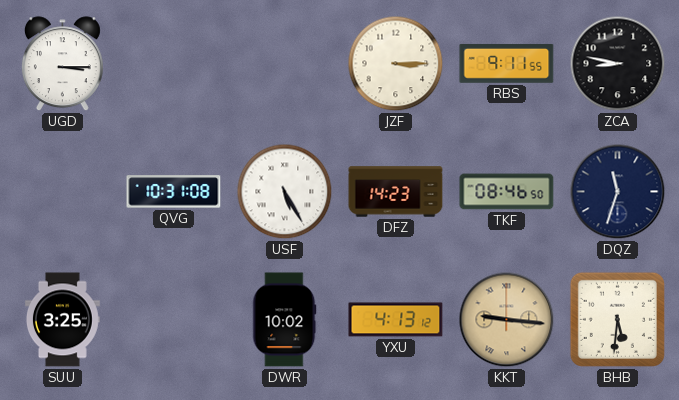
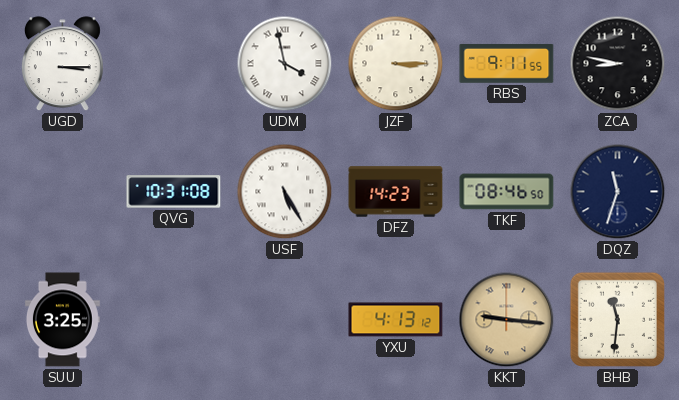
UDM: none -> 3:58
DWR: 10:02 -> none
BHB: 5:31 -> 11:31
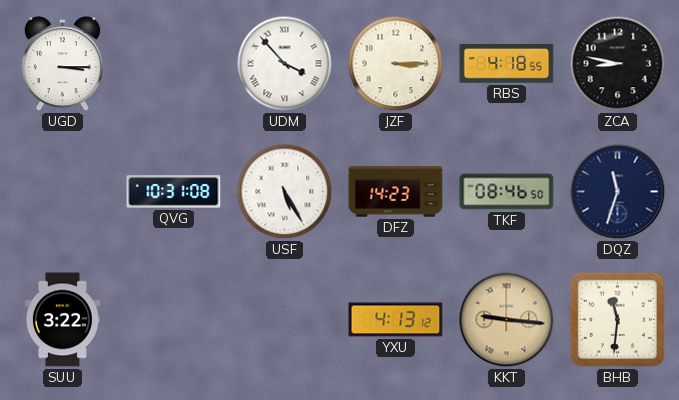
UDM: 3:58 -> 3:53
RBS: 9:11 -> 4:18
SUU: 3:25 -> 3:22
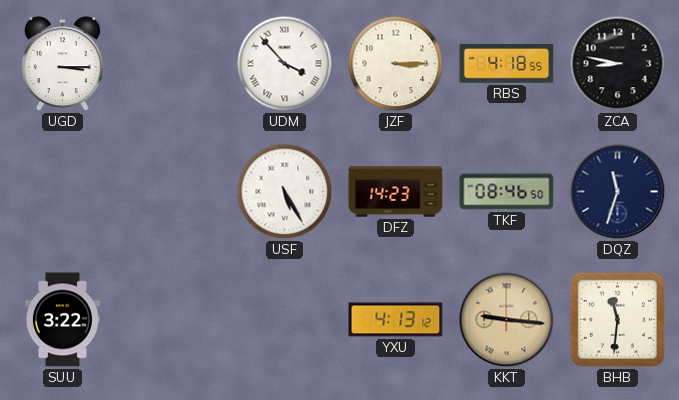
QVG: 10:31 -> none
